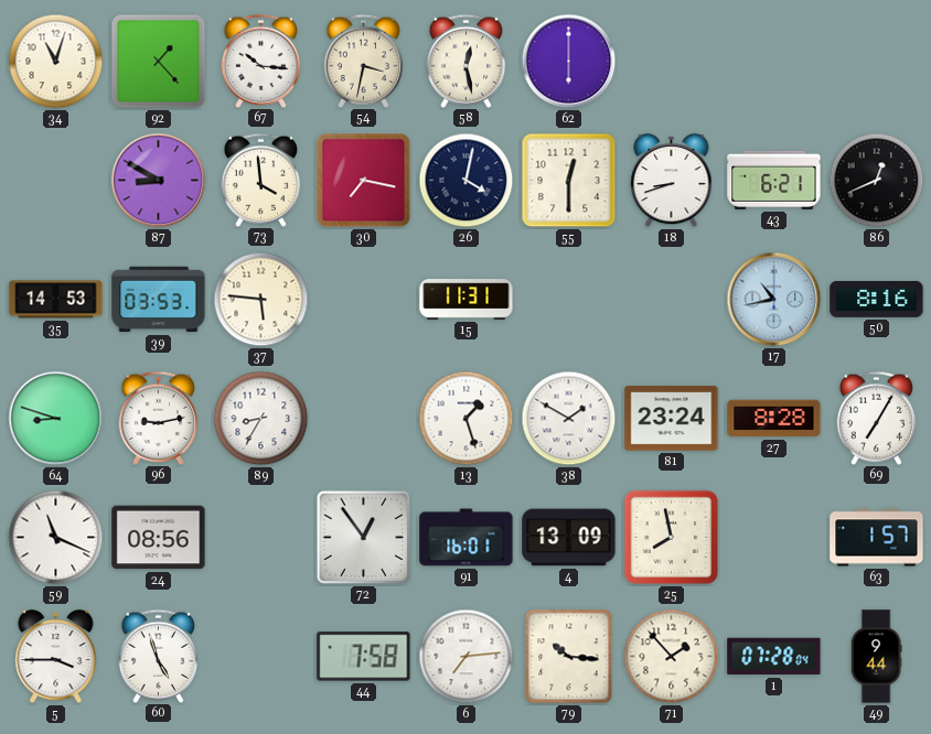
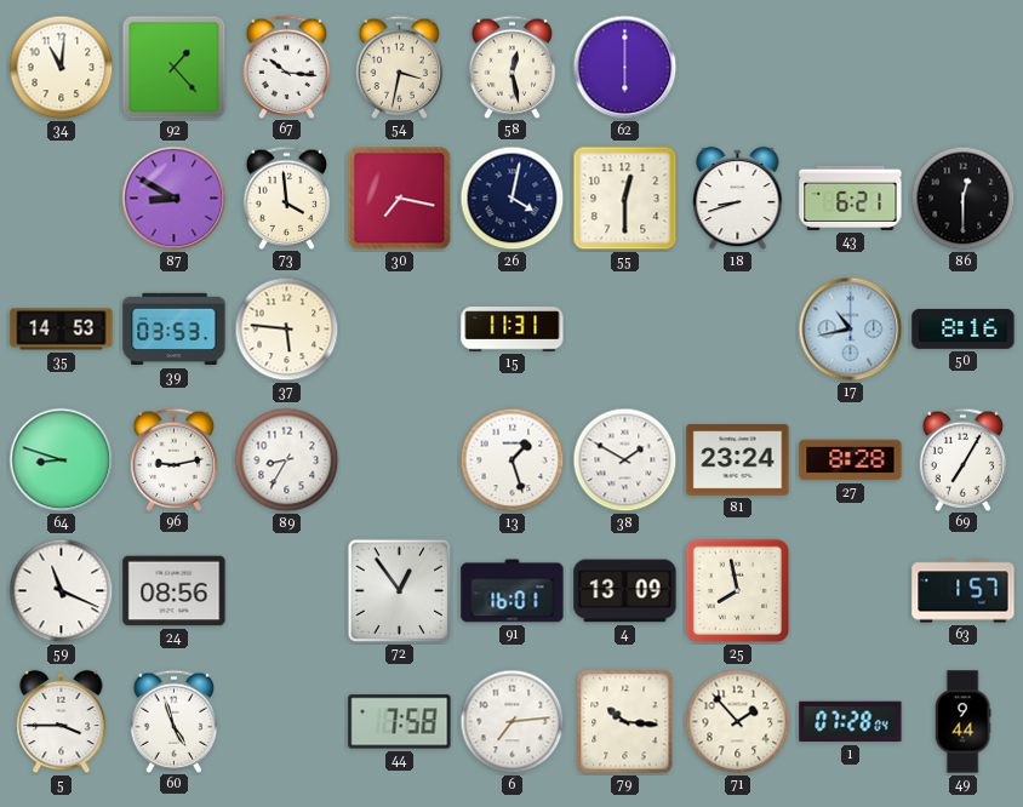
34: 11:03 -> 11:01
86: 12:41 -> 12:30
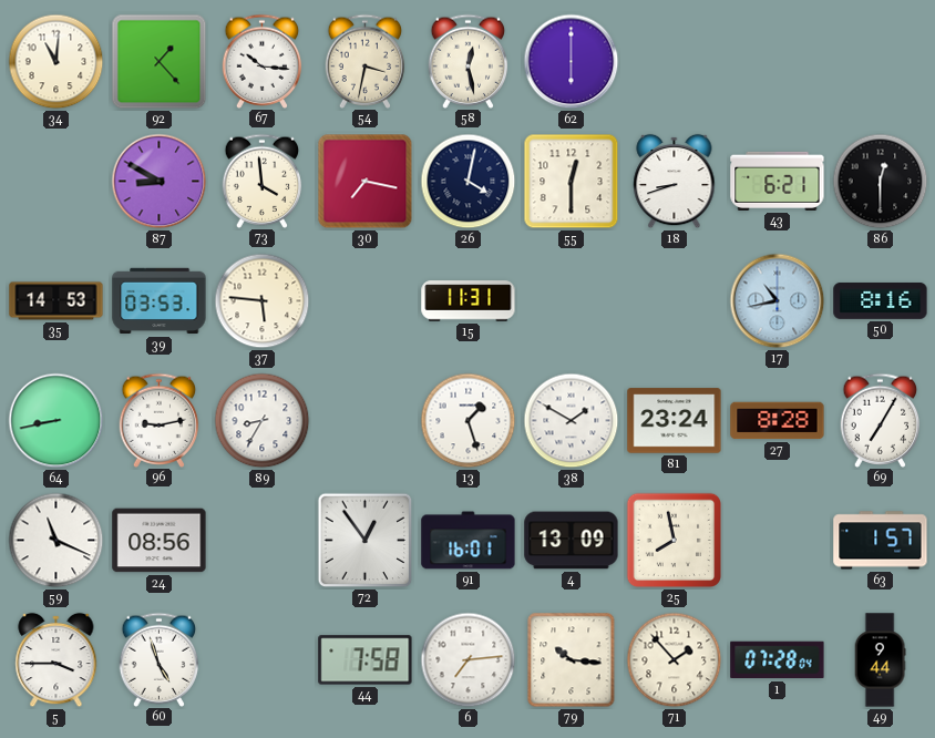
64: 8:48 -> 8:43
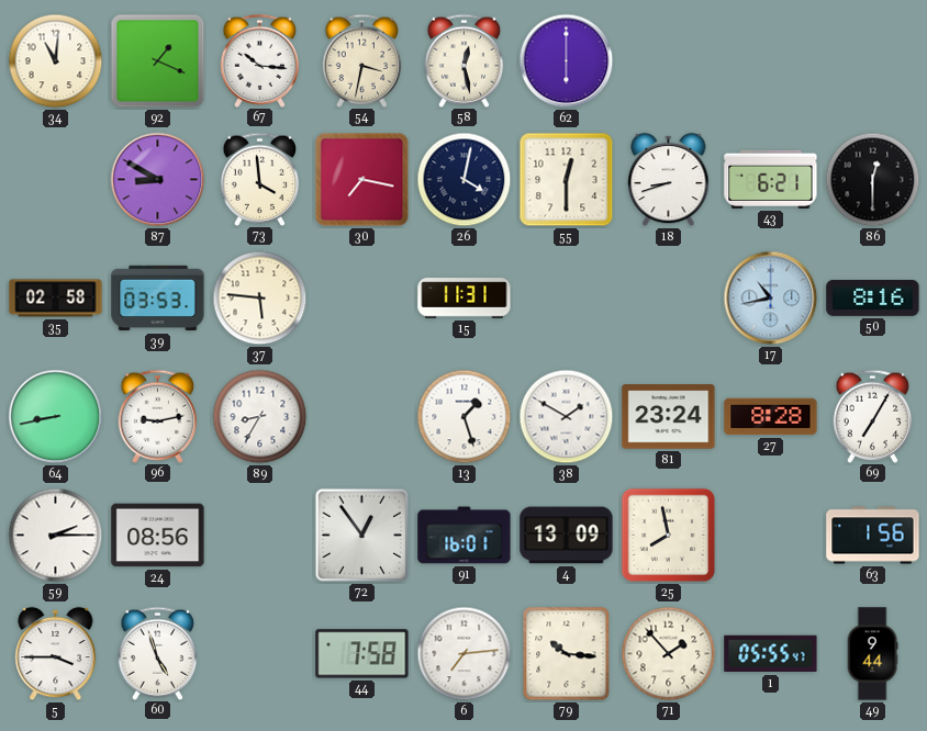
92: 1:23 -> 1:19
35: 14:53 -> 02:58
59: 11:19 -> 2:15
63: 1:57 -> 1:56
1: 07:28 -> 05:55
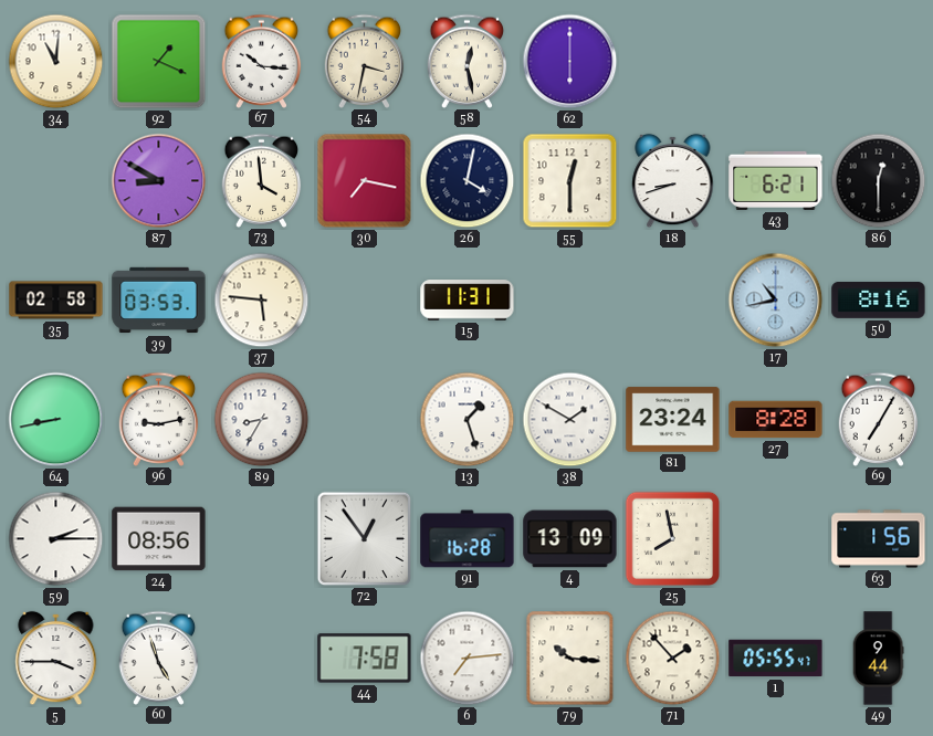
91: 16:01 -> 16:28
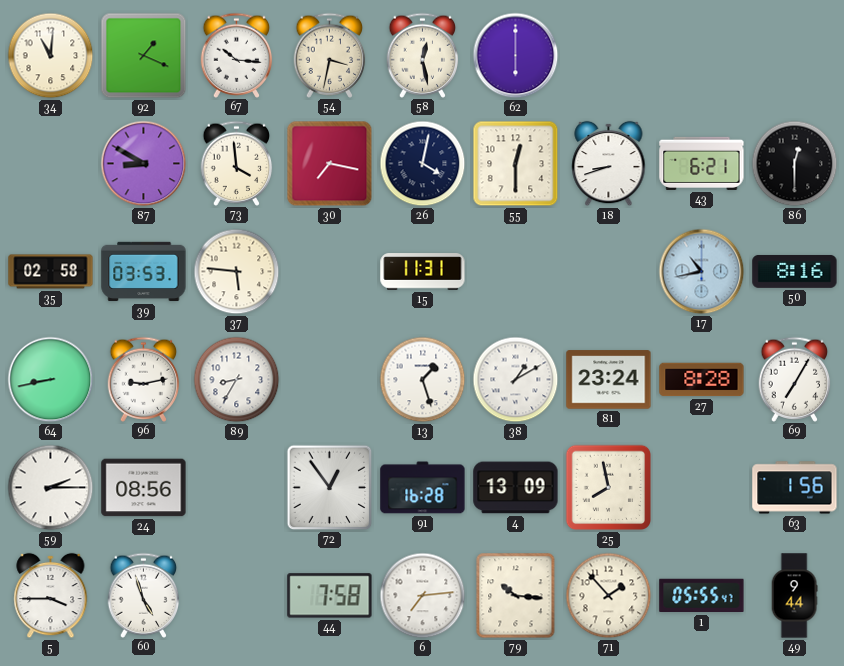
38: 1:50 -> 1:10
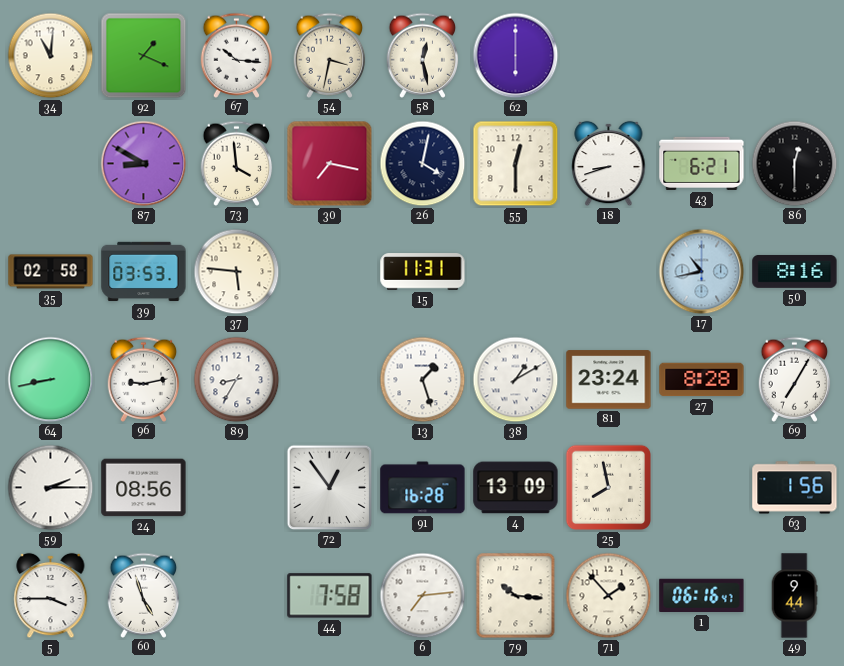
1: 05:55 -> 06:16
